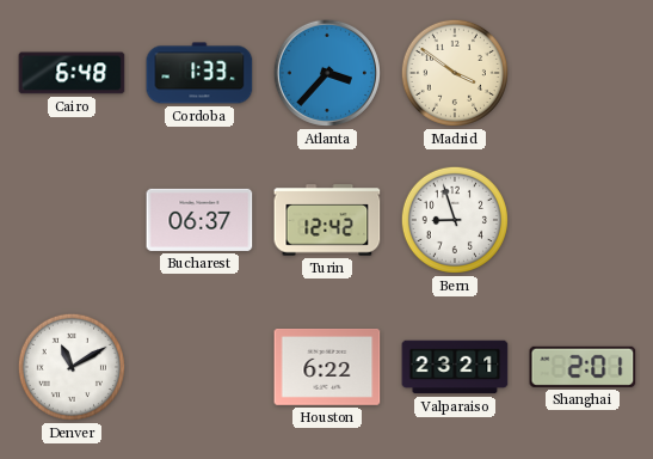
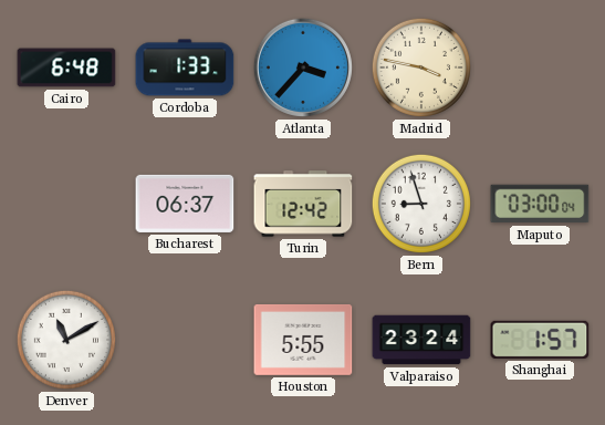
Madrid: 3:51 -> 3:47
Maputo: none -> 03:00
Houston: 6:22 -> 5:55
Valparaiso: 23:21 -> 23:24
Shanghai: 2:01 -> 1:57
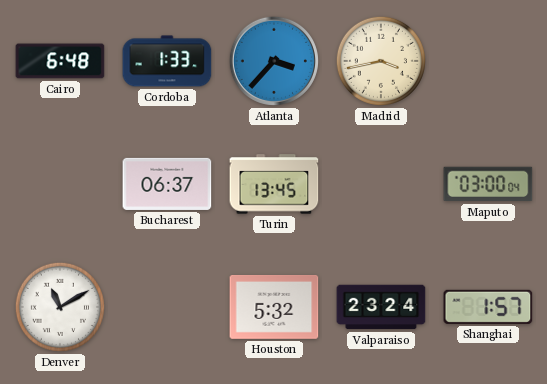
Madrid: 3:47 -> 3:43
Turin: 12:42 -> 13:45
Bern: 8:57 -> none
Houston: 5:55 -> 5:32
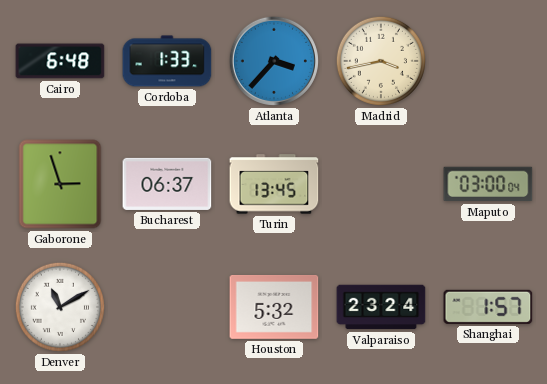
Gaborone: none -> 2:57
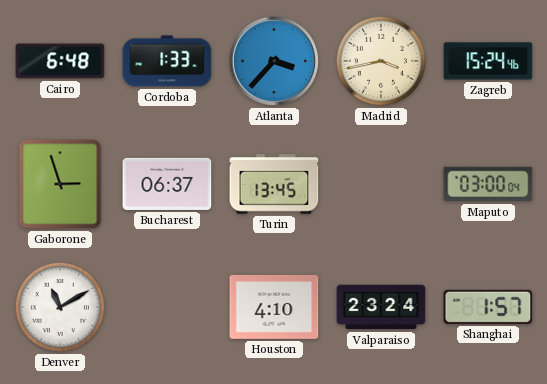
Zagreb: none -> 15:24
Houston: 5:32 -> 4:10
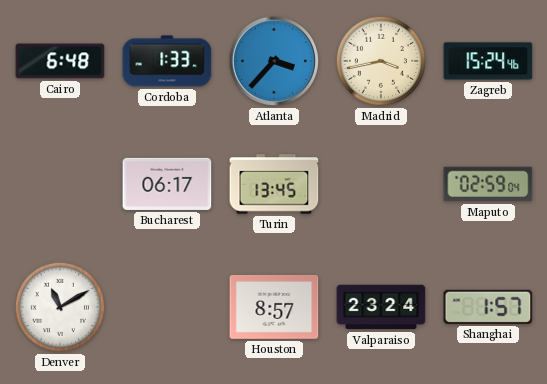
Gaborone: 2:57 -> none
Bucharest: 06:37 -> 06:17
Maputo: 03:00 -> 02:59
Houston: 4:10 -> 8:57
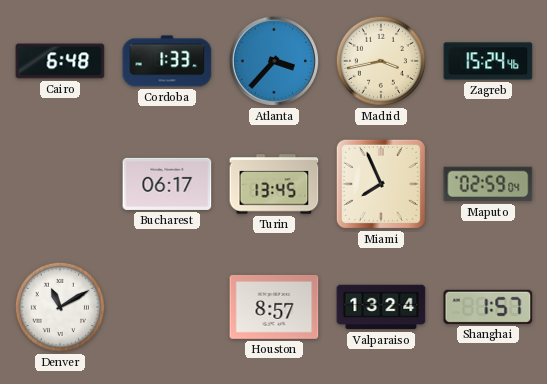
Miami: none -> 7:56
Valparaiso: 23:24 -> 13:24
